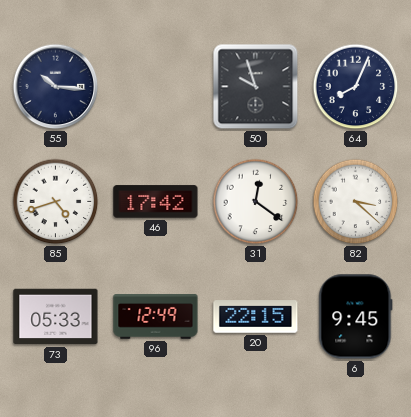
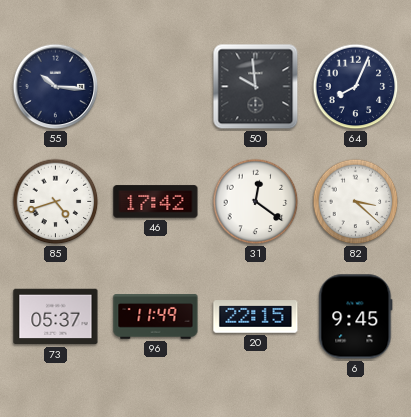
50: 9:57 -> 9:59
73: 05:33 -> 05:37
96: 12:49 -> 11:49
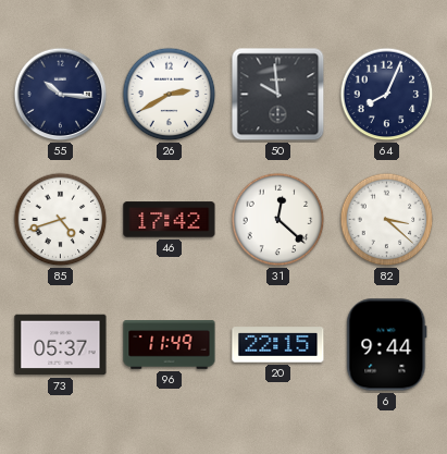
26: none -> 2:40
31: 12:21 -> 12:22
6: 9:45 -> 9:44
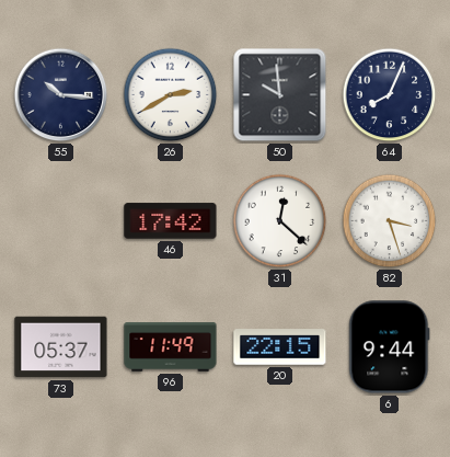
85: 4:42 -> none
82: 3:22 -> 3:27
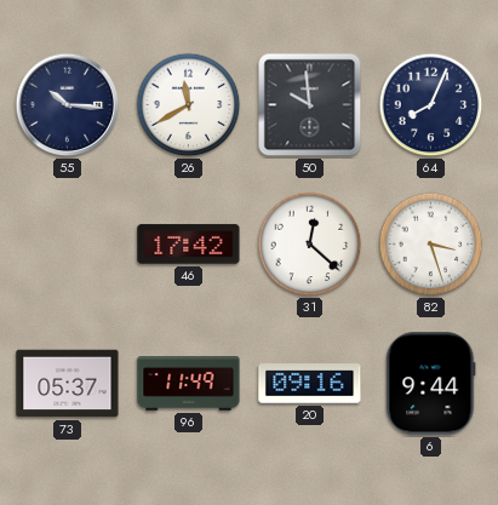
26: 2:40 -> 11:40
20: 22:15 -> 09:16
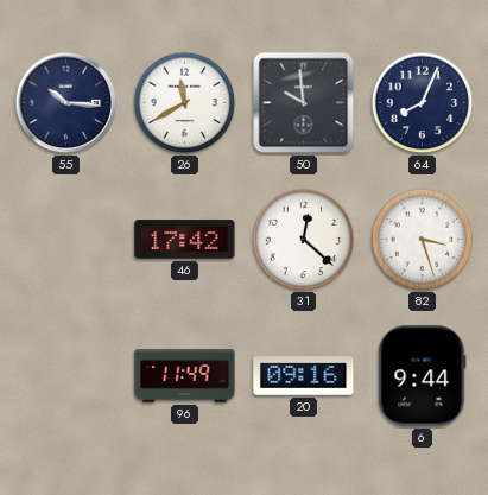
73: 05:37 -> none
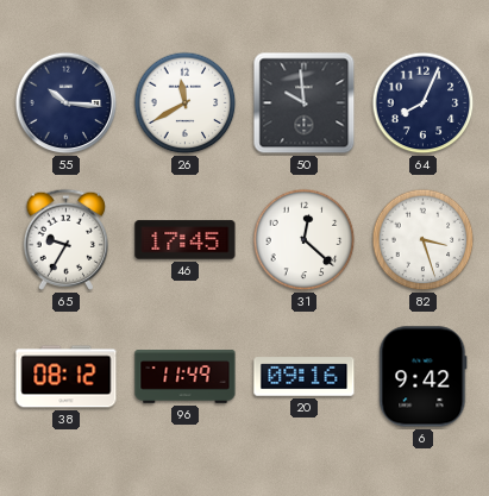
65: none -> 9:35
46: 17:42 -> 17:45
38: none -> 08:12
6: 9:44 -> 9:42
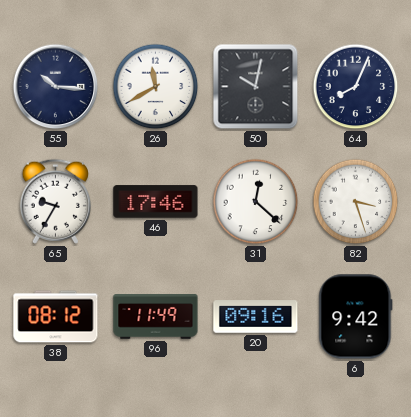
50: 9:59 -> 10:02
46: 17:45 -> 17:46
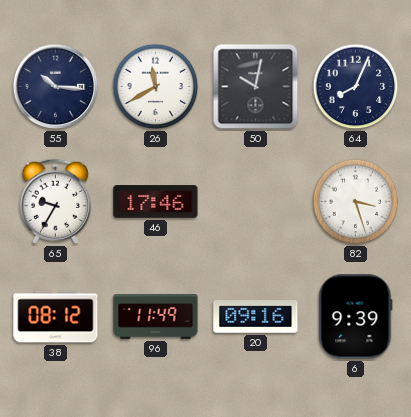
31: 12:22 -> none
6: 9:42 -> 9:39
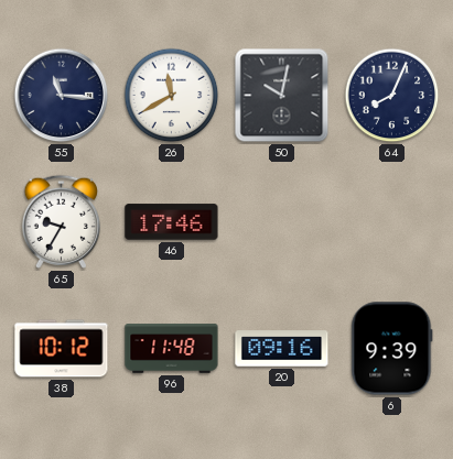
55: 10:16 -> 11:16
82: 3:27 -> none
38: 08:12 -> 10:12
96: 11:49 -> 11:48
